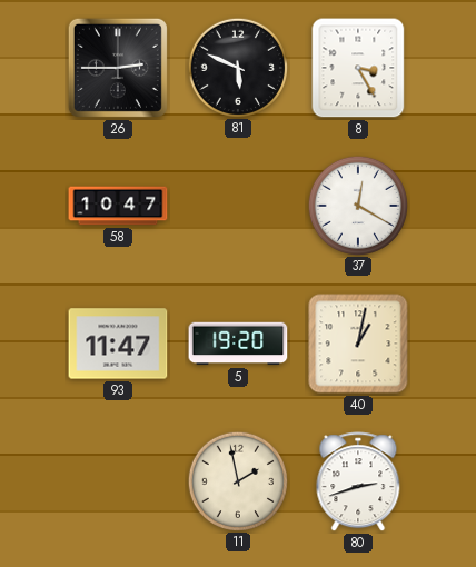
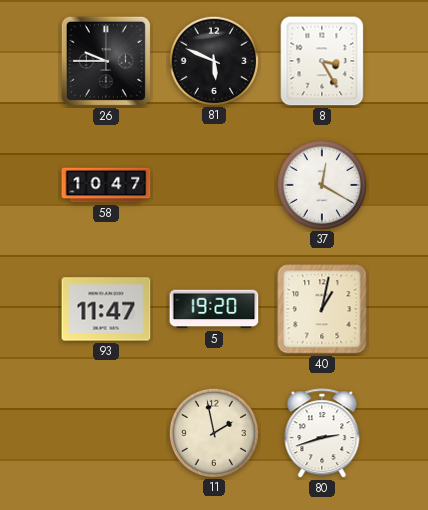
26: 2:45 -> 9:45
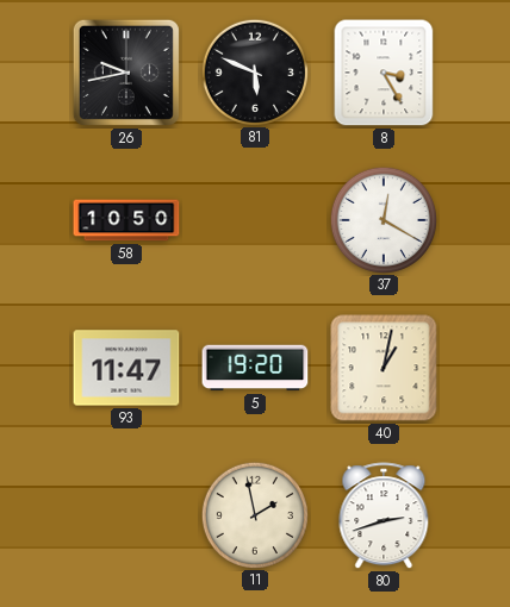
26: 9:45 -> 9:43
58: 10:47 -> 10:50
